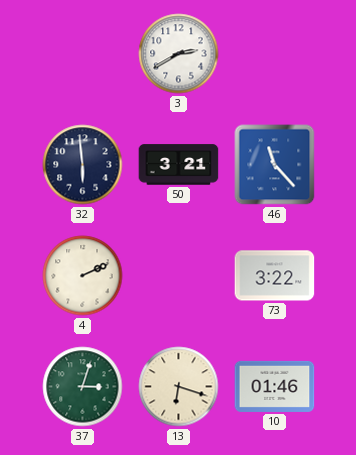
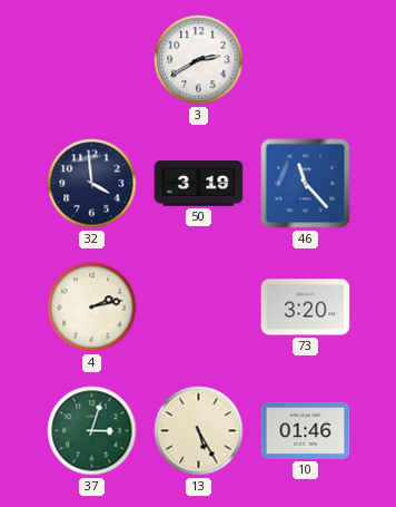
32: 5:59 -> 3:59
50: 3:21 -> 3:19
4: 2:11 -> 2:13
73: 3:22 -> 3:20
13: 6:18 -> 5:25
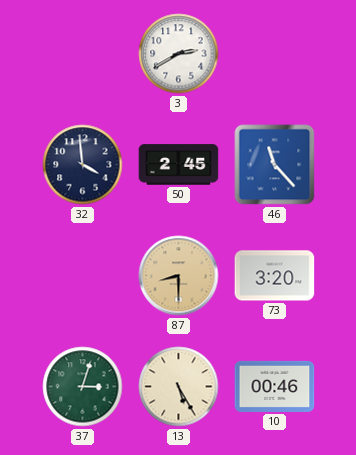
50: 3:19 -> 2:45
4: 2:13 -> none
87: none -> 8:30
10: 01:46 -> 00:46
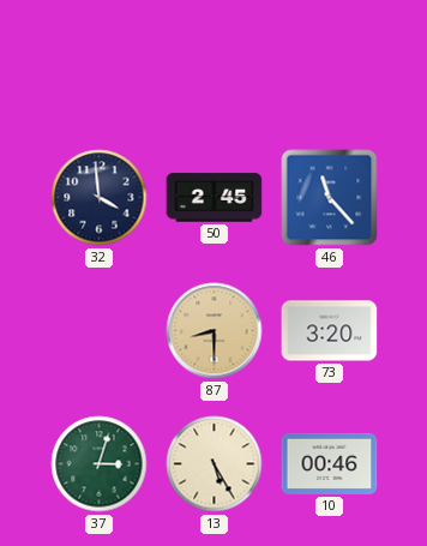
3: 2:40 -> none
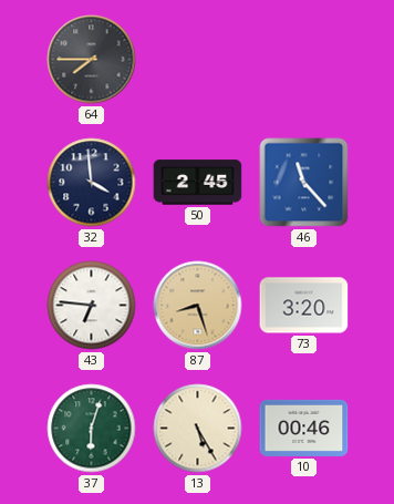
64: none -> 7:45
43: none -> 6:46
87: 8:30 -> 8:27
37: 3:03 -> 6:03
